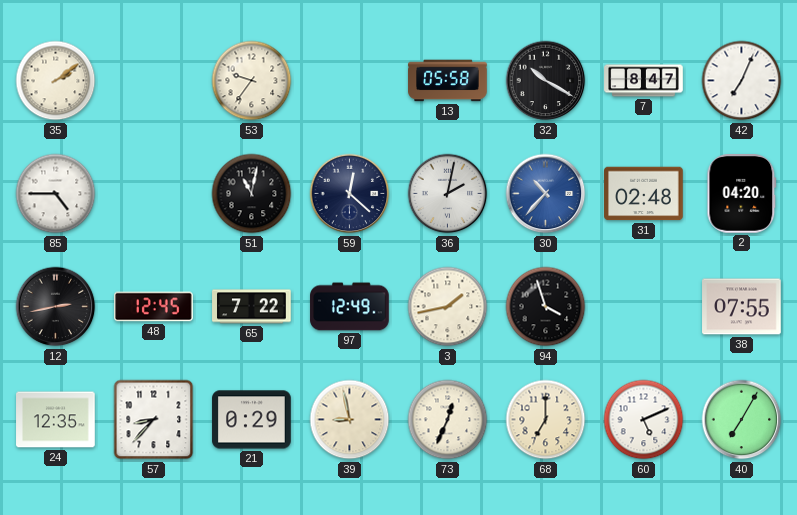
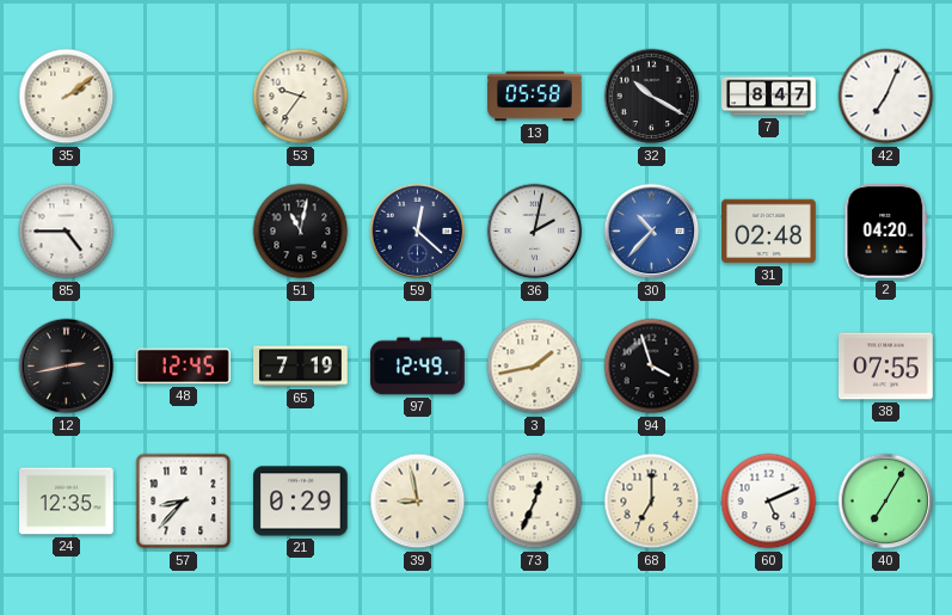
65: 7:22 -> 7:19
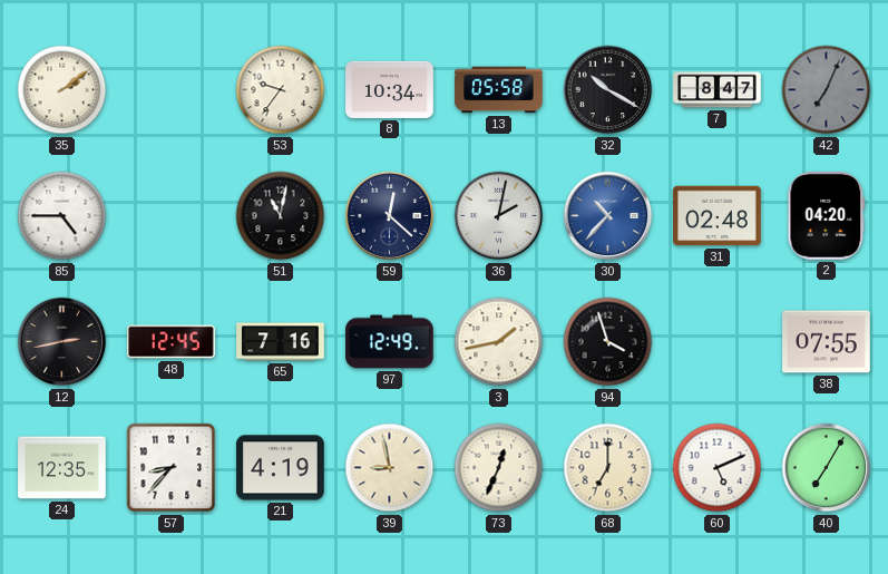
8: none -> 10:34
42 dial: white -> grey
65: 7:19 -> 7:16
21: 0:29 -> 4:19
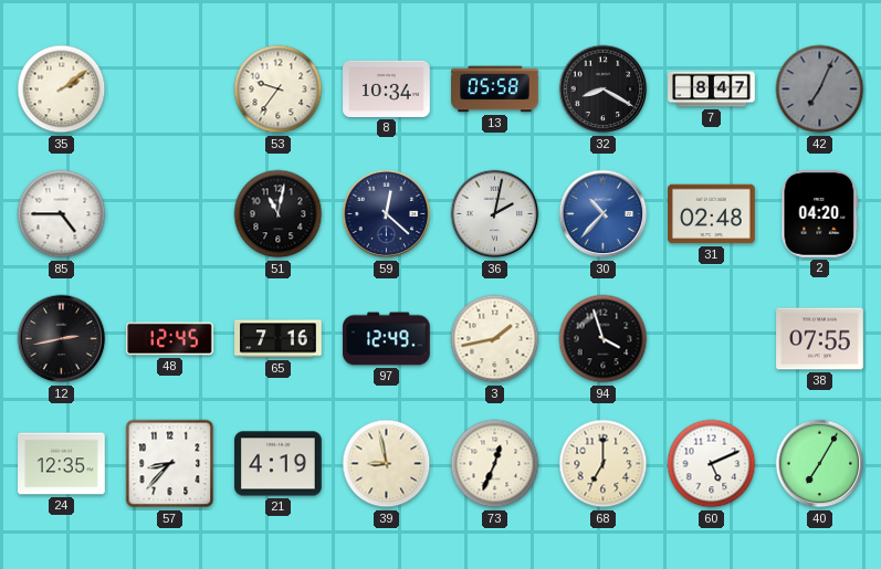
32: 10:20 -> 8:20
